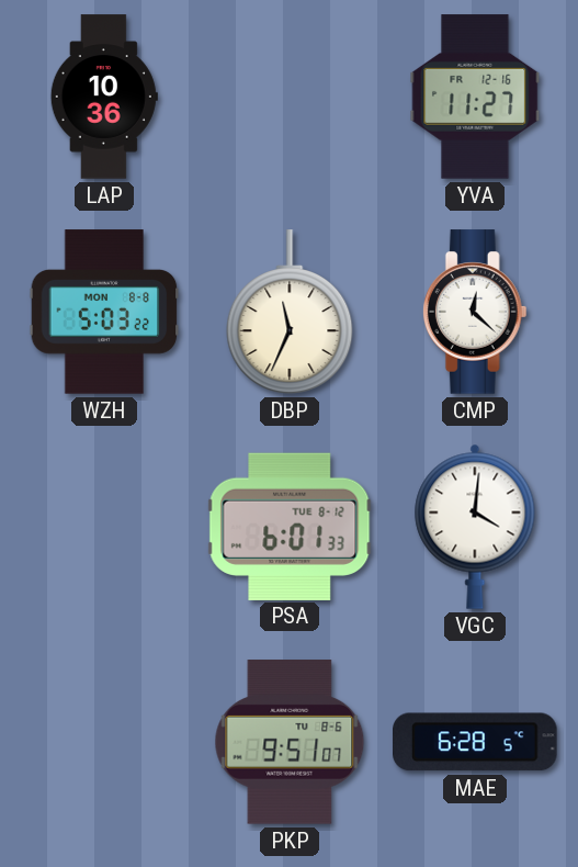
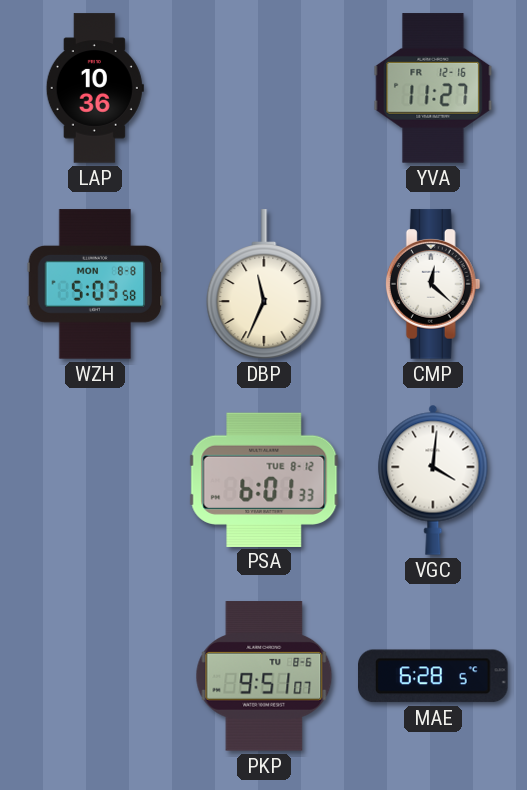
WZH: 5:03:22 -> 5:03:58
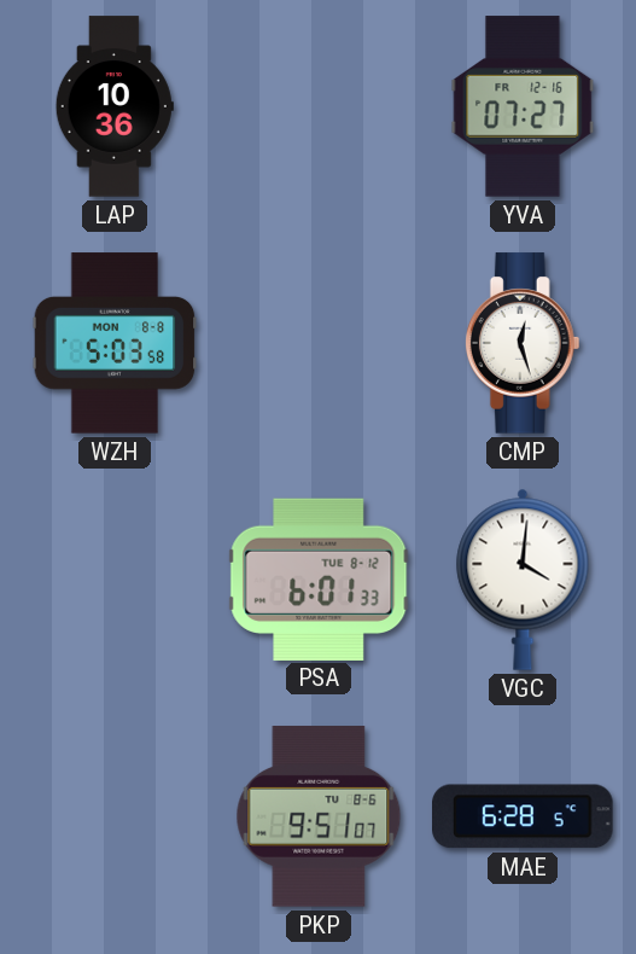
YVA: 11:27 -> 07:27
DBP: 11:34 -> none
CMP: 12:22 -> 12:27
